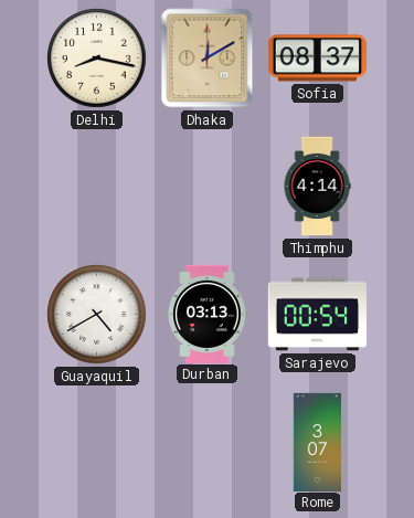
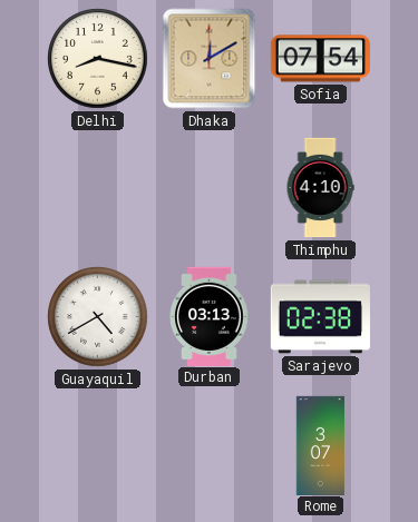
Sofia: 08:37 -> 07:54
Thimphu: 4:14 -> 4:10
Sarajevo: 00:54 -> 02:38
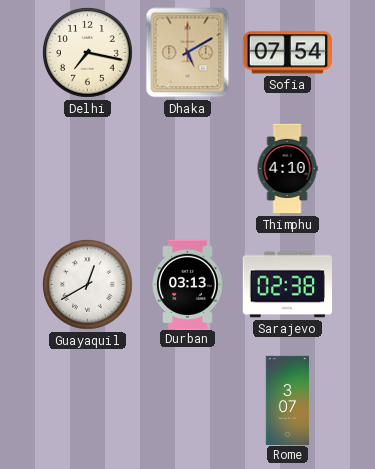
Delhi: 8:17 -> 7:17
Dhaka: 12:10 -> 5:10
Guayaquil: 4:40 -> 12:40
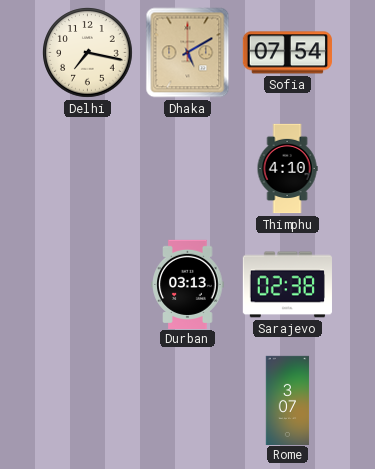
Guayaquil: 12:40 -> none
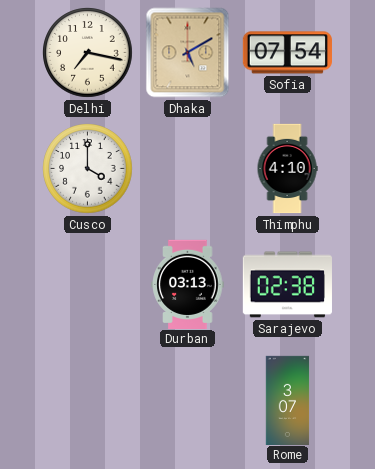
Cusco: none -> 4:00
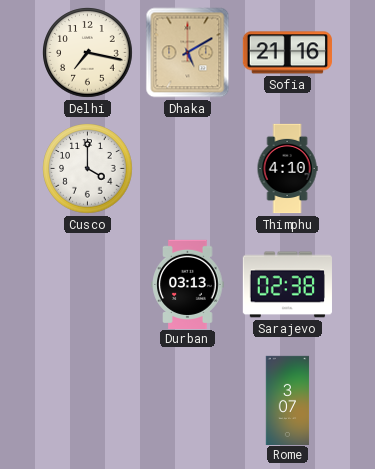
Sofia: 07:54 -> 21:16
